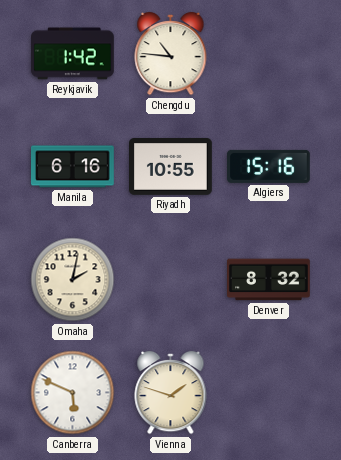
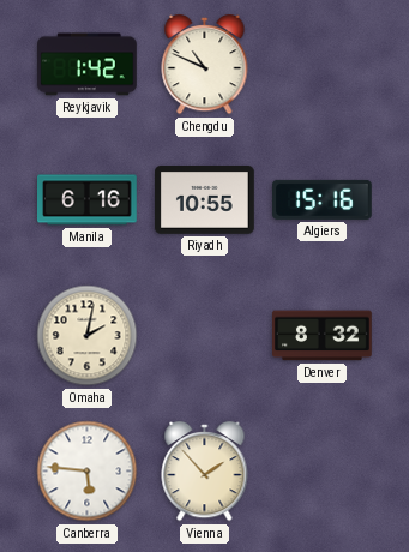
Chengdu: 10:46 -> 10:49
Canberra: 5:49 -> 5:46
Vienna: 1:48 -> 1:53
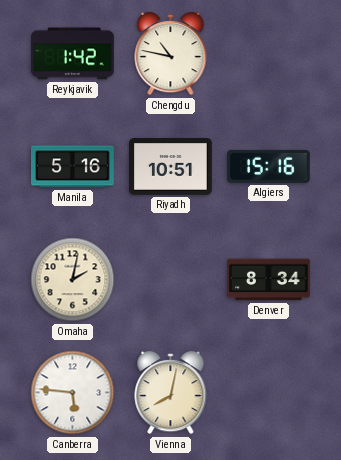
Chengdu: 10:49 -> 10:47
Manila: 6:16 -> 5:16
Riyadh: 10:55 -> 10:51
Denver: 8:32 -> 8:34
Vienna: 1:53 -> 8:02
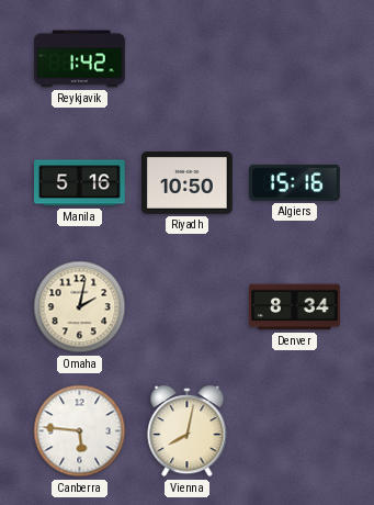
Chengdu: 10:47 -> none
Riyadh: 10:51 -> 10:50
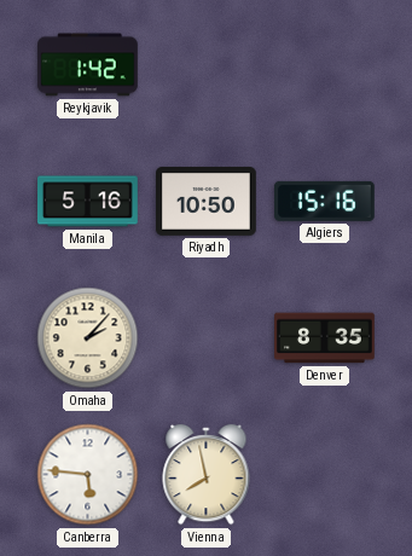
Omaha: 2:02 -> 2:07
Denver: 8:34 -> 8:35
Vienna: 8:02 -> 7:58
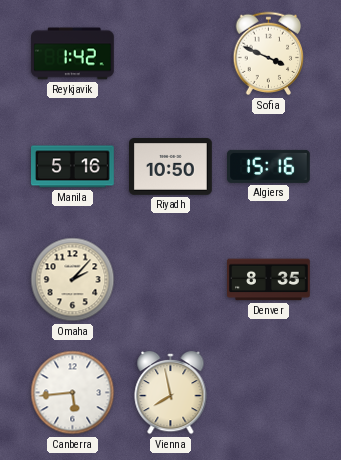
Sofia: none -> 3:49
Canberra: 5:46 -> 5:44
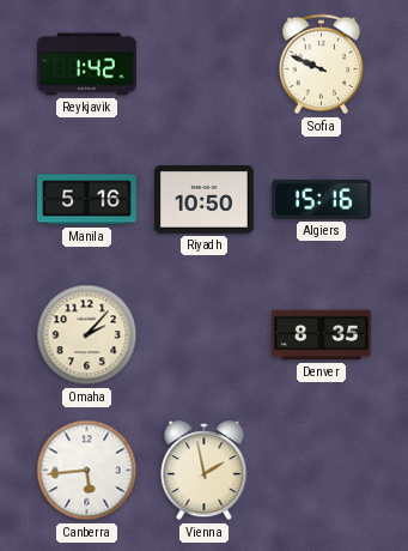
Sofia: 3:49 -> 9:49
Vienna: 7:58 -> 1:58
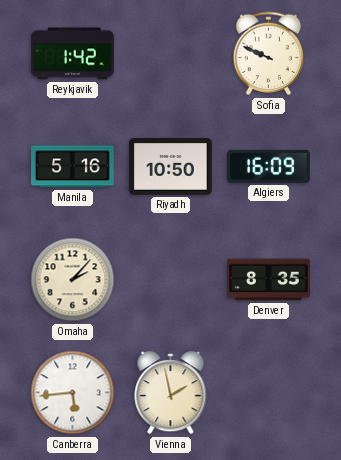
Algiers: 15:16 -> 16:09
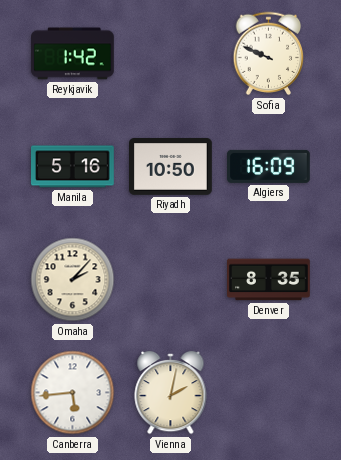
Vienna: 1:58 -> 2:02
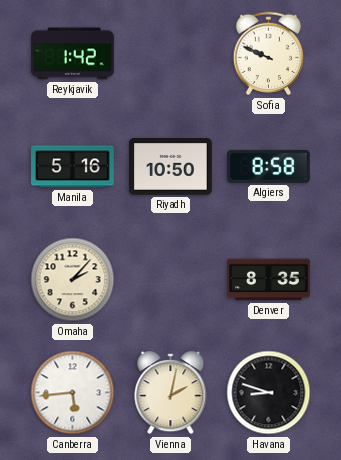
Algiers: 16:09 -> 8:58
Havana: none -> 8:48
